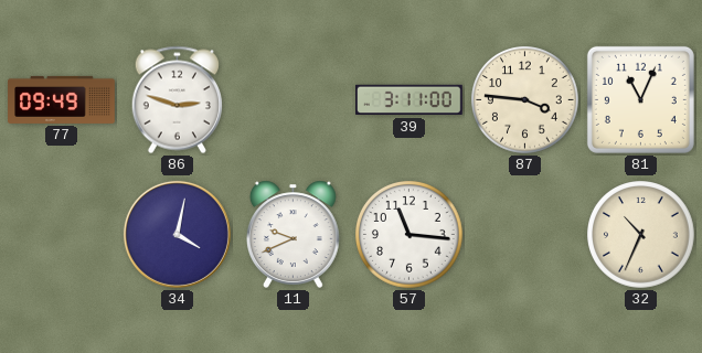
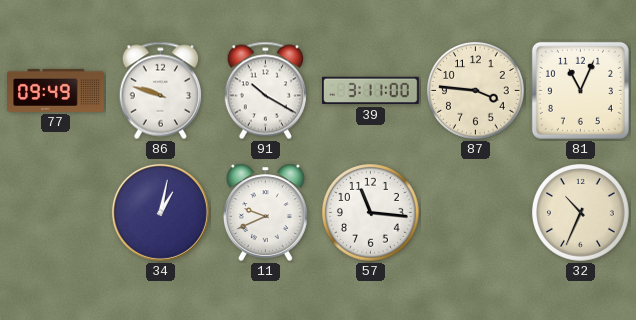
86: 2:48 -> 9:48
91: none -> 10:20
34: 4:02 -> 1:02
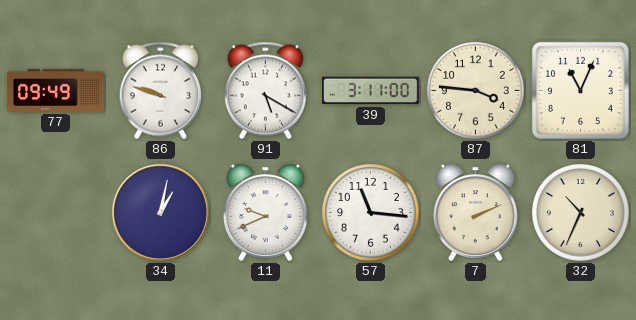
91: 10:20 -> 5:20
7: none -> 2:11
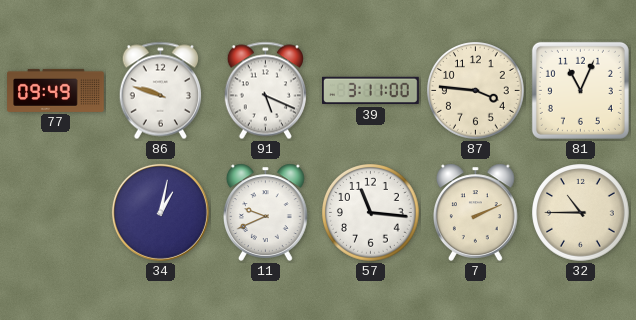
91: 5:20 -> 5:19
32: 10:34 -> 10:45
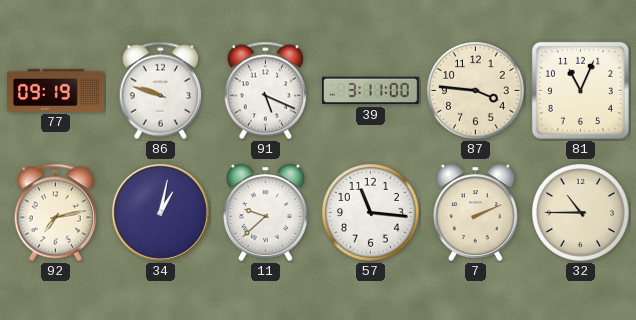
77: 09:49 -> 09:19
92: none -> 7:13
11: 9:41 -> 9:38
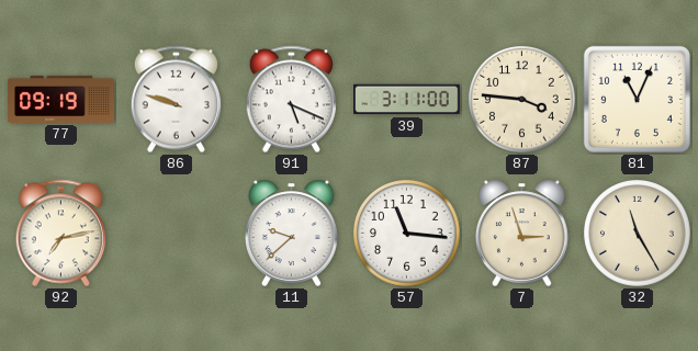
34: 1:02 -> none
7: 2:11 -> 2:57
32: 10:45 -> 11:25
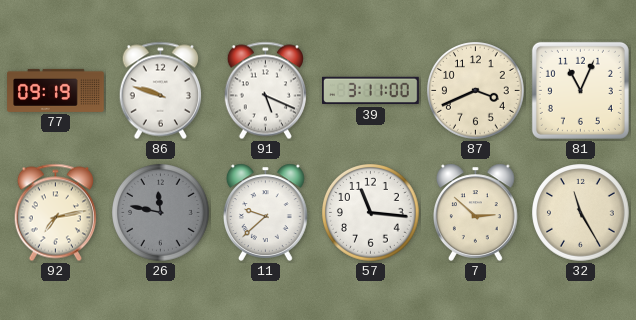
87: 3:46 -> 3:41
26: none -> 11:47
7: 2:57 -> 2:52
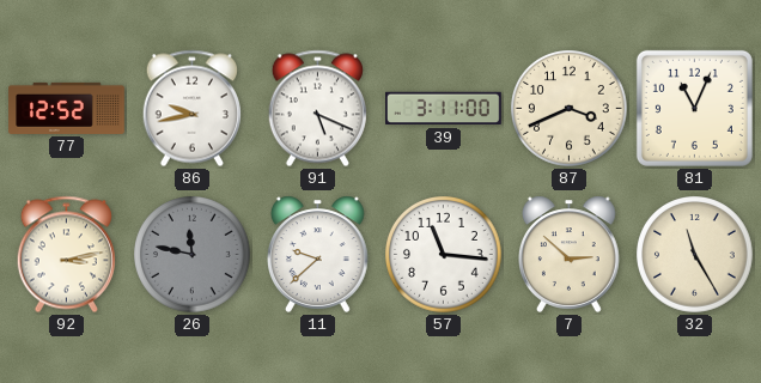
77: 09:19 -> 12:52
86: 9:48 -> 9:43
92: 7:13 -> 3:13
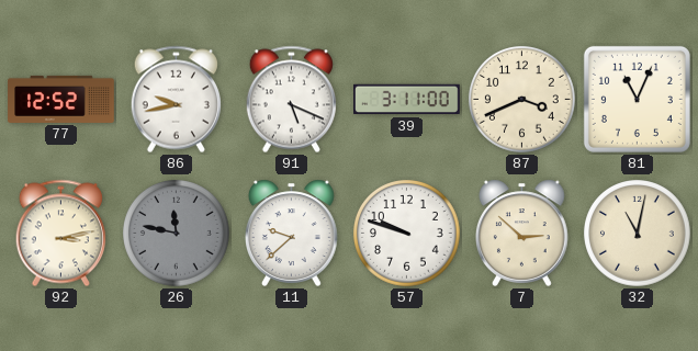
57: 11:16 -> 9:48
32: 11:25 -> 11:02
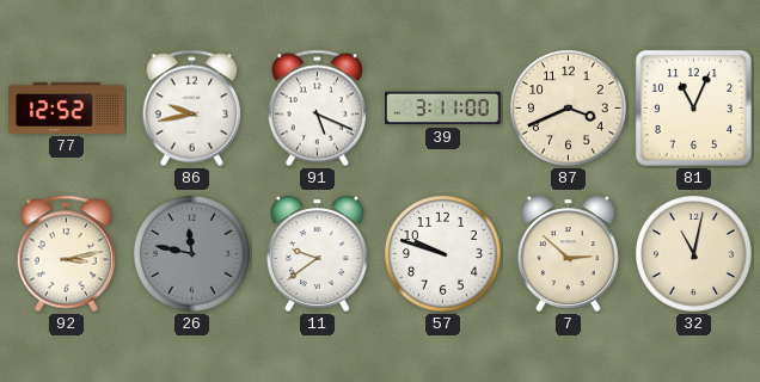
11: 9:38 -> 9:39
